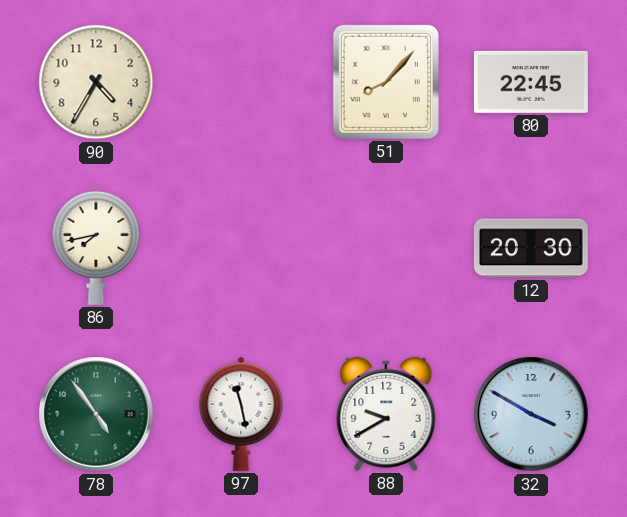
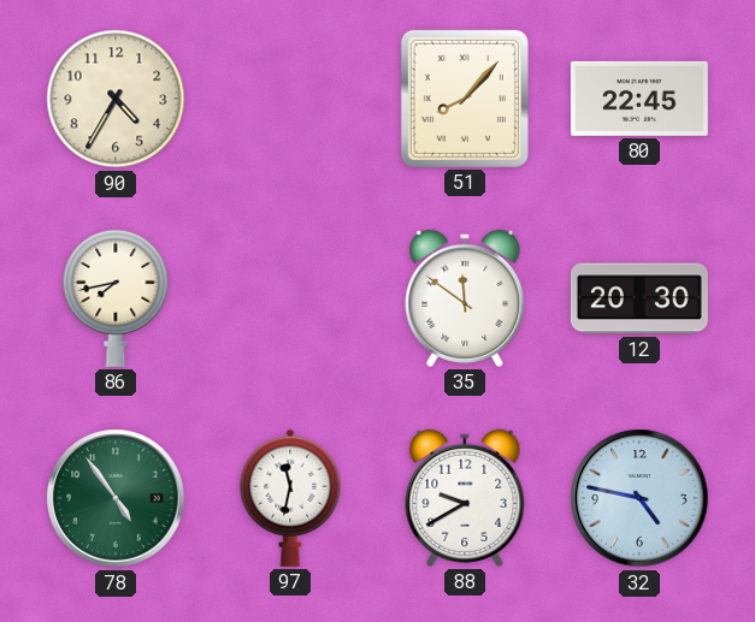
35: none -> 11:51
97: 11:28 -> 11:32
32: 3:50 -> 4:47
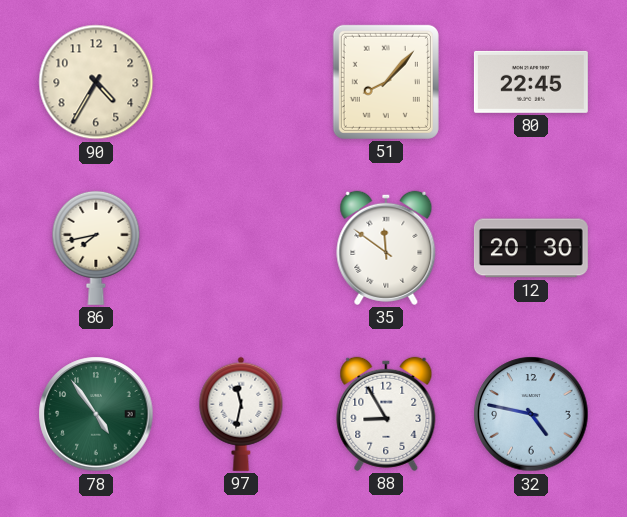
88: 9:40 -> 8:55
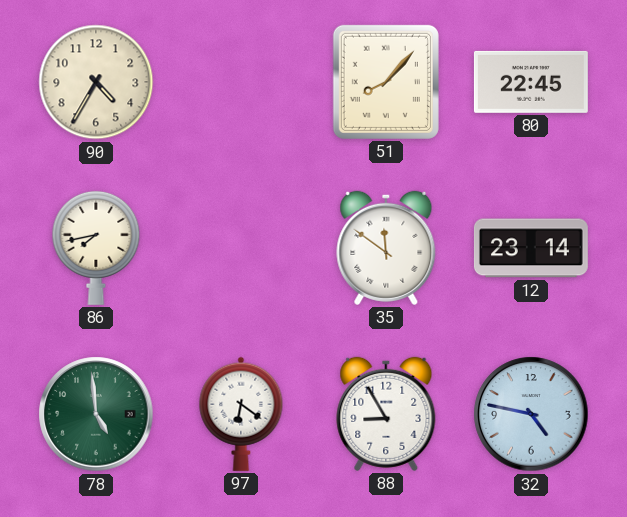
12: 20:30 -> 23:14
78: 4:54 -> 4:59
97: 11:32 -> 6:21
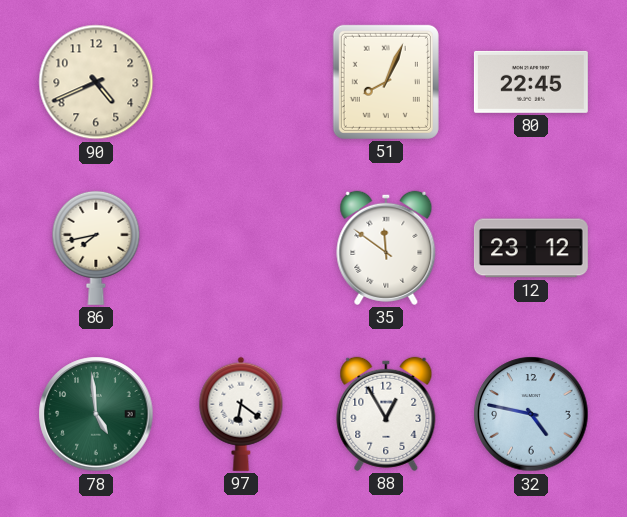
90: 4:35 -> 4:41
51: 8:07 -> 8:04
12: 23:14 -> 23:12
88: 8:55 -> 12:55
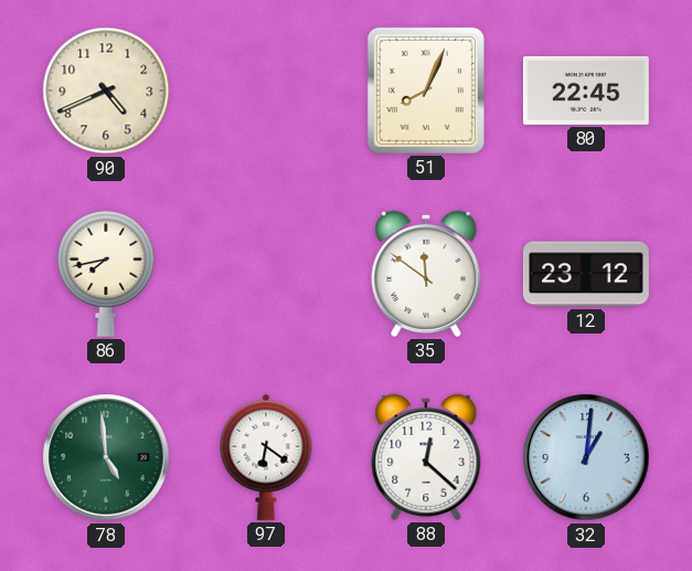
88: 12:55 -> 12:22
32: 4:47 -> 1:01
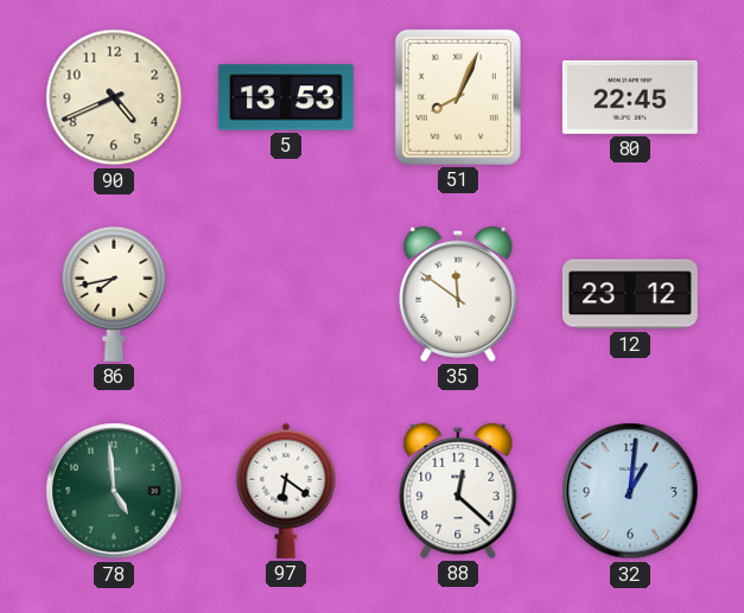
5: none -> 13:53
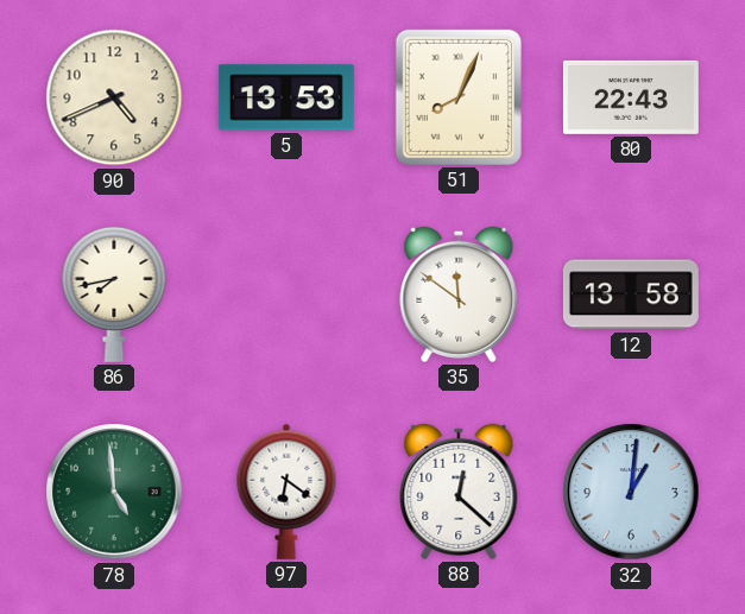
80: 22:45 -> 22:43
12: 23:12 -> 13:58
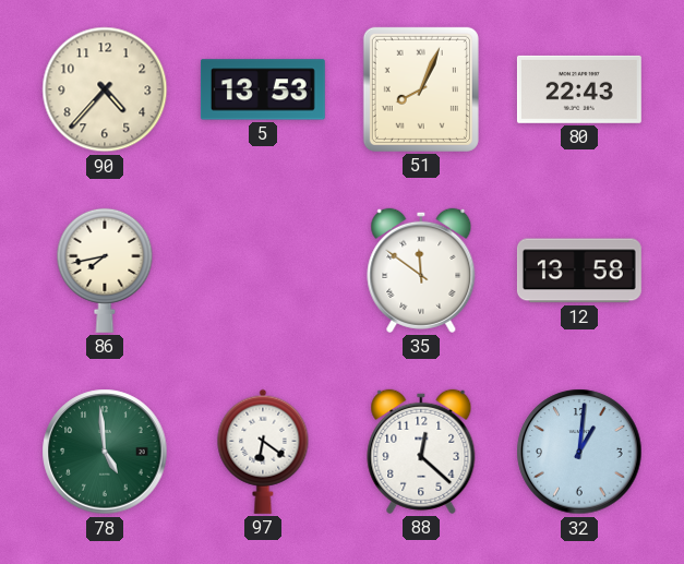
90: 4:41 -> 4:37
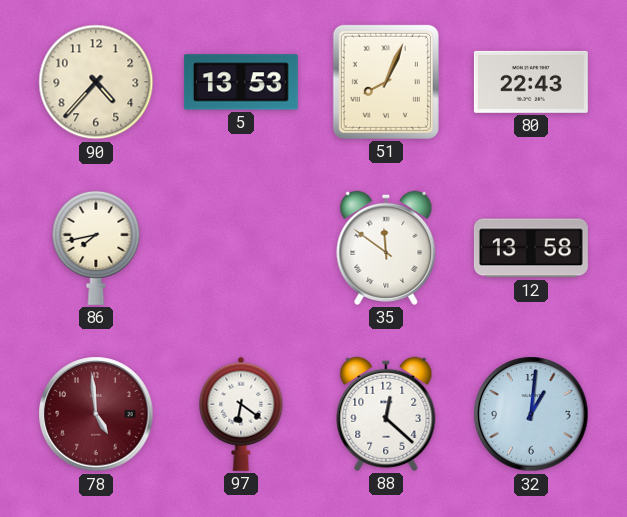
78 dial: green -> burgundy
